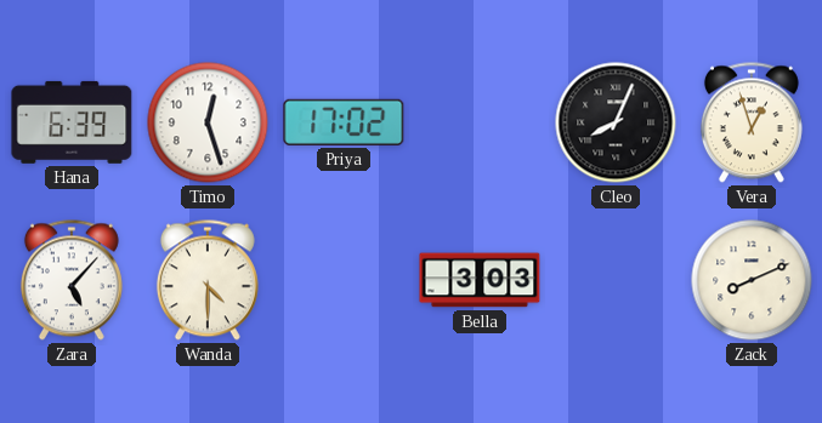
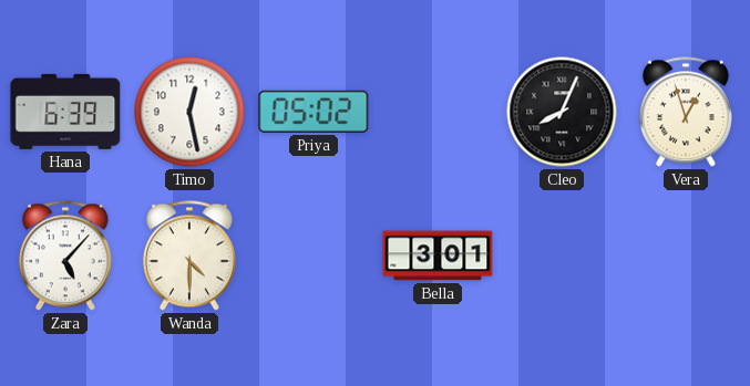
Timo: 12:27 -> 12:28
Priya: 17:02 -> 05:02
Bella: 3:03 -> 3:01
Zack: 8:11 -> none
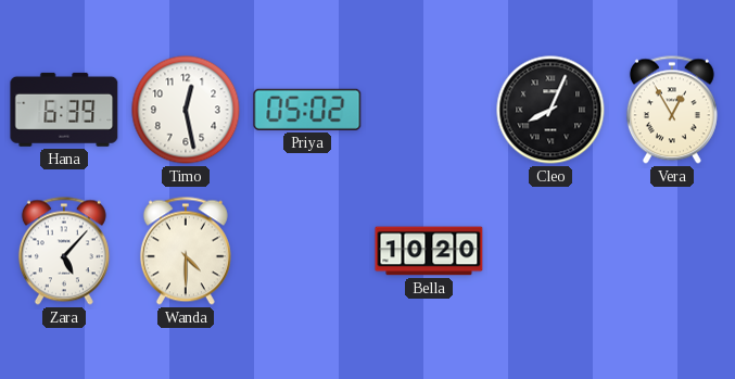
Vera: 12:57 -> 12:55
Bella: 3:01 -> 10:20
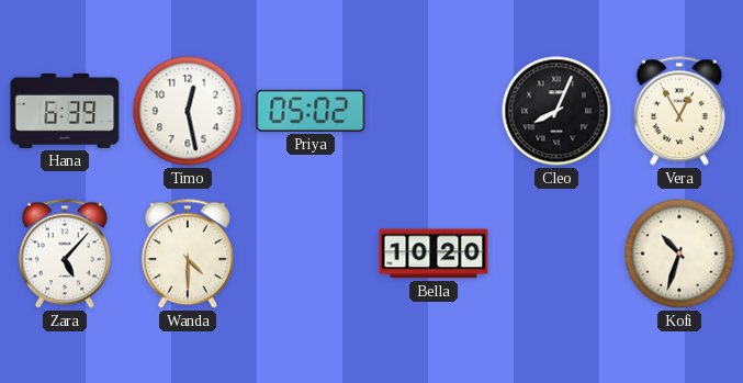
Kofi: none -> 10:33
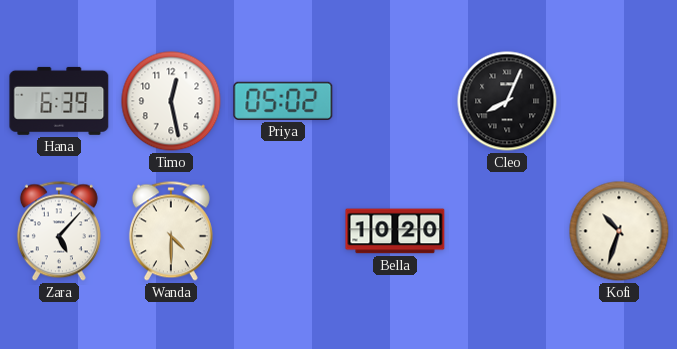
Vera: 12:55 -> none
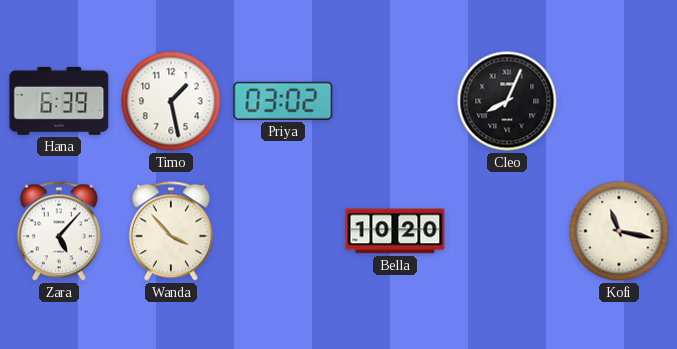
Timo: 12:28 -> 1:28
Priya: 05:02 -> 03:02
Wanda: 4:30 -> 3:53
Kofi: 10:33 -> 11:17
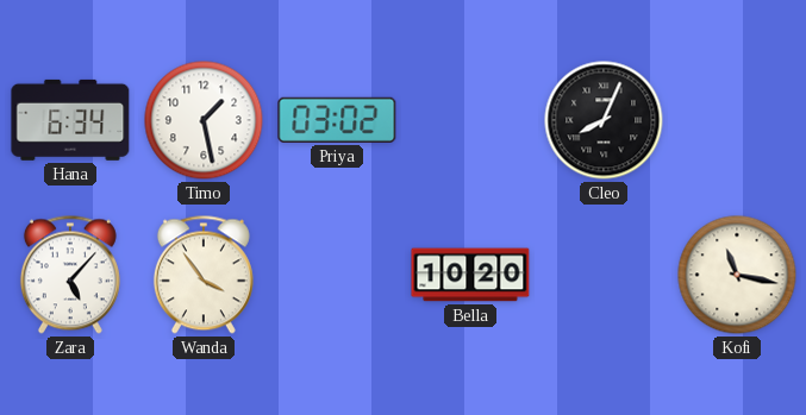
Hana: 6:39 -> 6:34
Wanda: 3:53 -> 3:54
